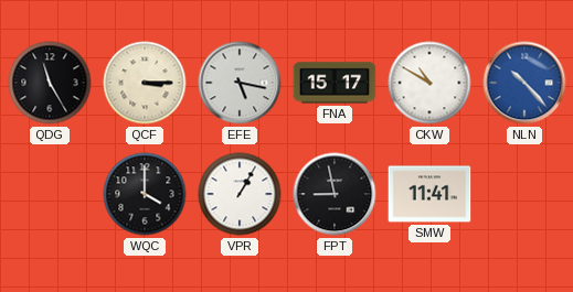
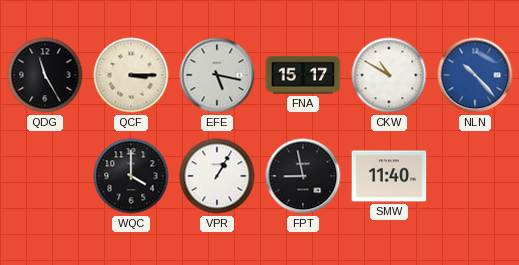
SMW: 11:41 -> 11:40
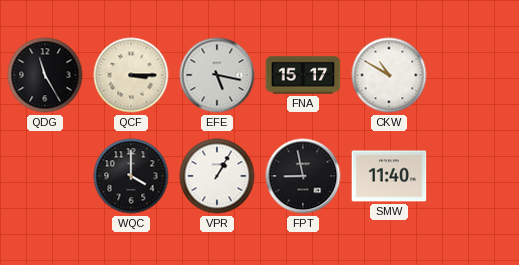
NLN: 10:23 -> none
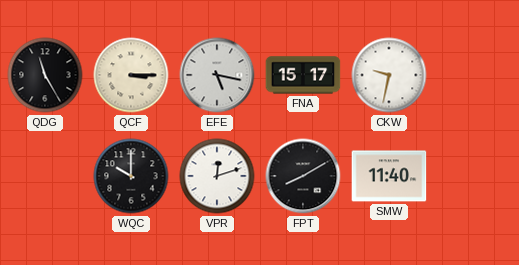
CKW: 10:50 -> 9:32
WQC: 4:00 -> 10:00
VPR: 1:05 -> 12:12
FPT: 8:58 -> 8:10
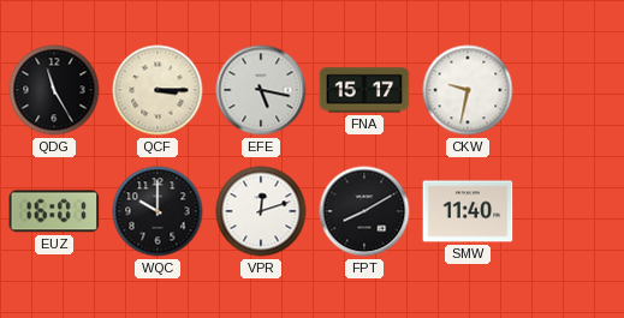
EUZ: none -> 16:01
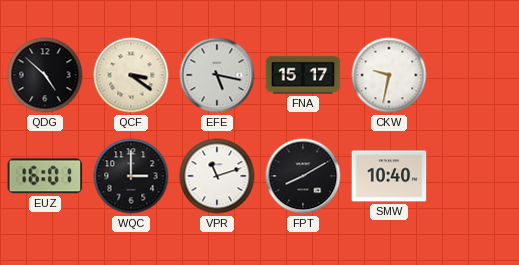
QDG: 11:25 -> 4:52
QCF: 3:15 -> 3:21
WQC: 10:00 -> 3:00
VPR: 12:12 -> 11:12
SMW: 11:40 -> 10:40
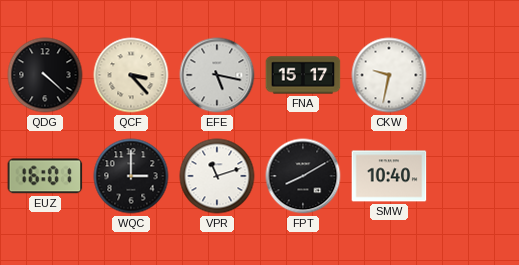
QDG: 4:52 -> 4:22
QCF: 3:21 -> 3:23
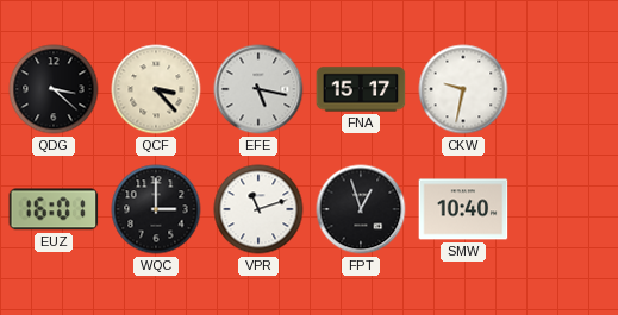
QDG: 4:22 -> 3:22
FPT: 8:10 -> 12:57
